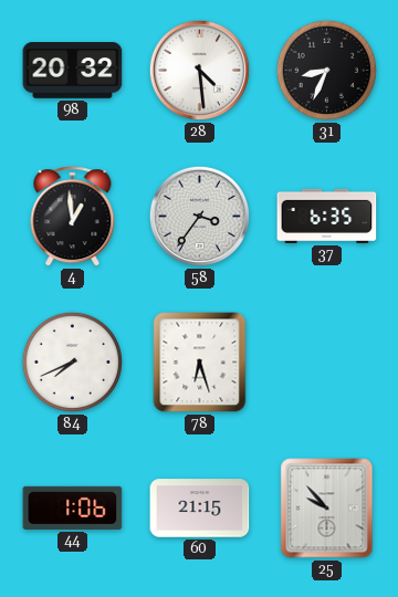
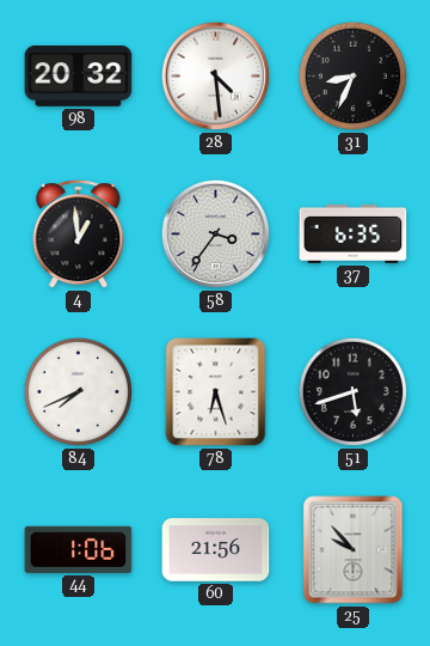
51: none -> 5:42
60: 21:15 -> 21:56
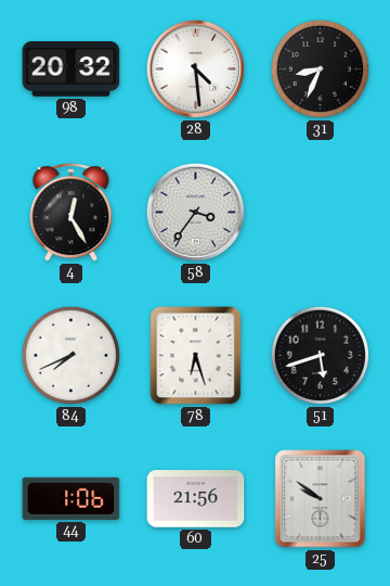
4: 12:59 -> 12:25
37: 6:35 -> none
25: 9:53 -> 9:51
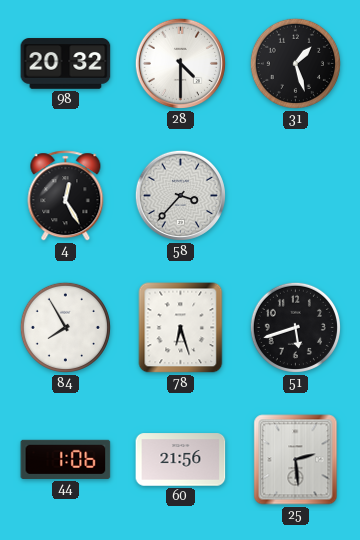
28: 4:29 -> 4:30
31: 8:34 -> 1:27
58: 3:36 -> 3:37
84: 7:41 -> 7:55
25: 9:51 -> 2:29
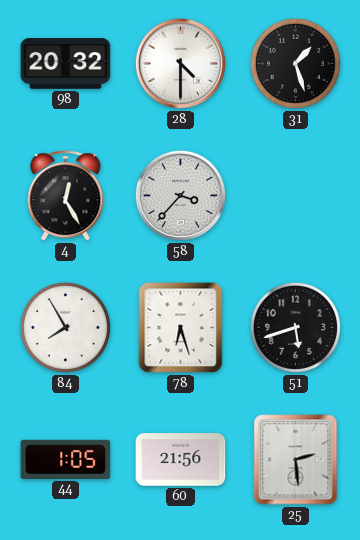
44: 1:06 -> 1:05
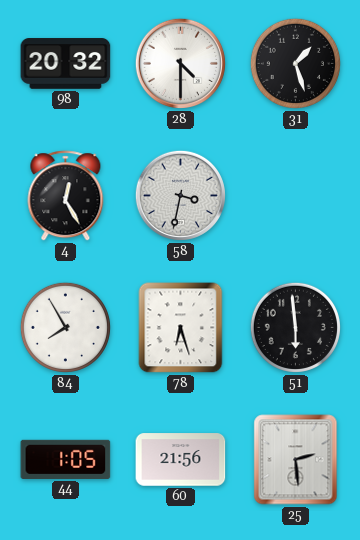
58: 3:37 -> 3:32
51: 5:42 -> 5:59
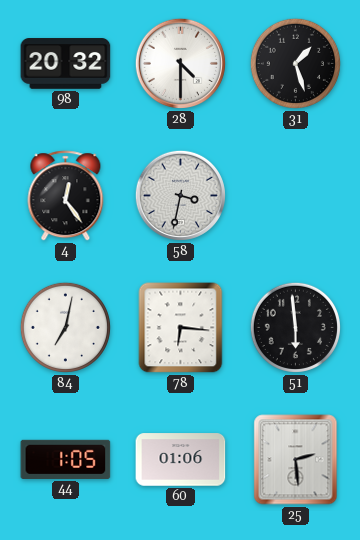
4: 12:25 -> 12:24
84: 7:55 -> 7:02
78: 6:27 -> 6:16
60: 21:56 -> 01:06
